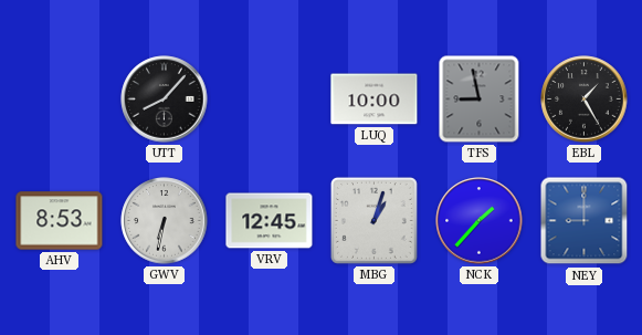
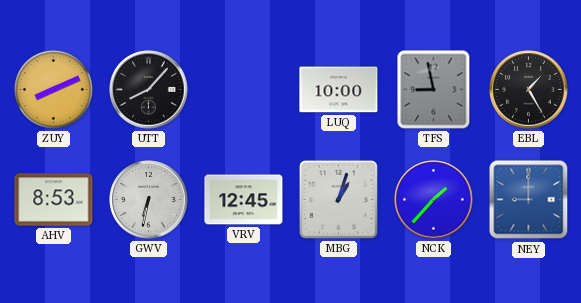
ZUY: none -> 8:11
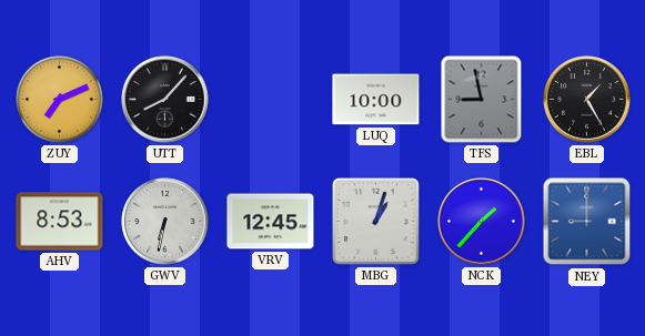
ZUY: 8:11 -> 7:11
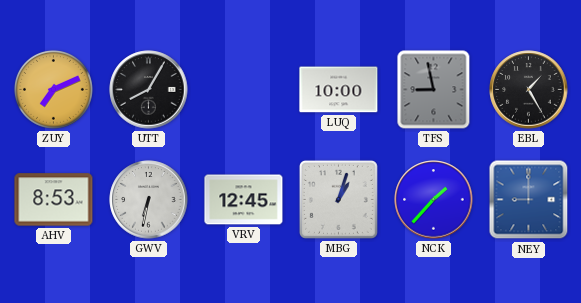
UTT: 8:07 -> 8:05
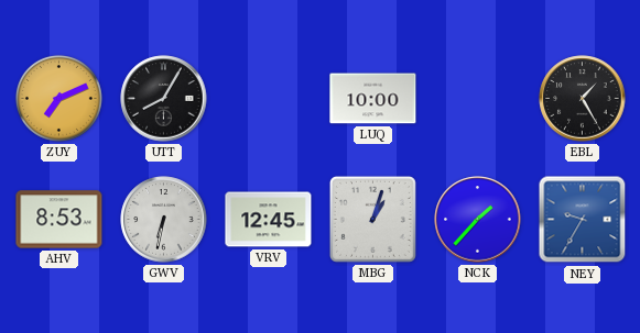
TFS: 8:58 -> none
NEY: 9:00 -> 9:35
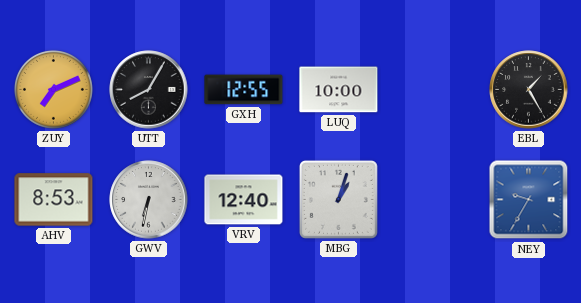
GXH: none -> 12:55
VRV: 12:45 -> 12:40
NCK: 1:37 -> none
